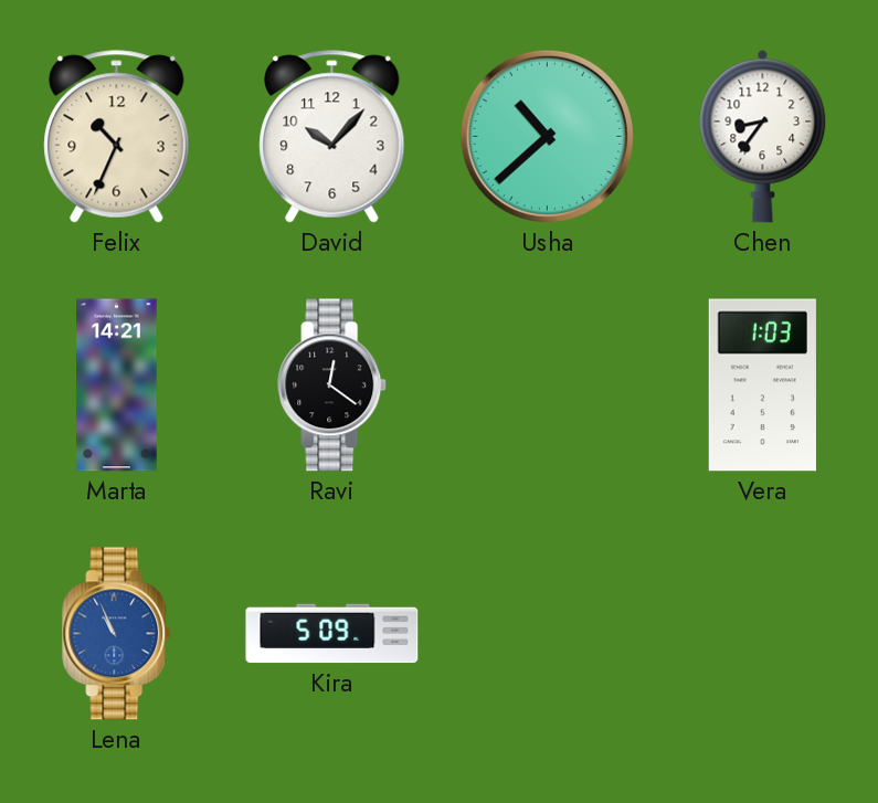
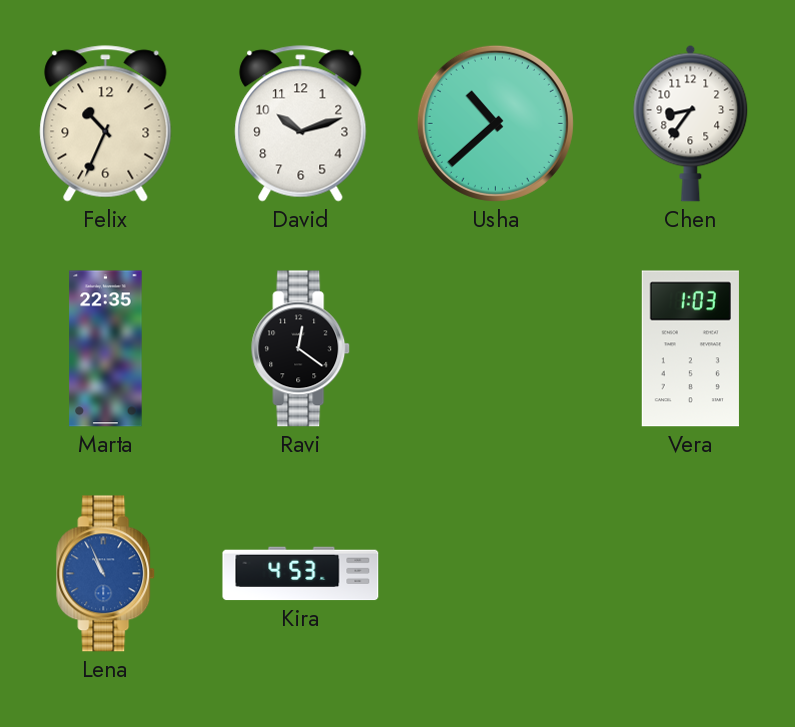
David: 10:07 -> 10:12
Marta: 14:21 -> 22:35
Kira: 5:09 -> 4:53
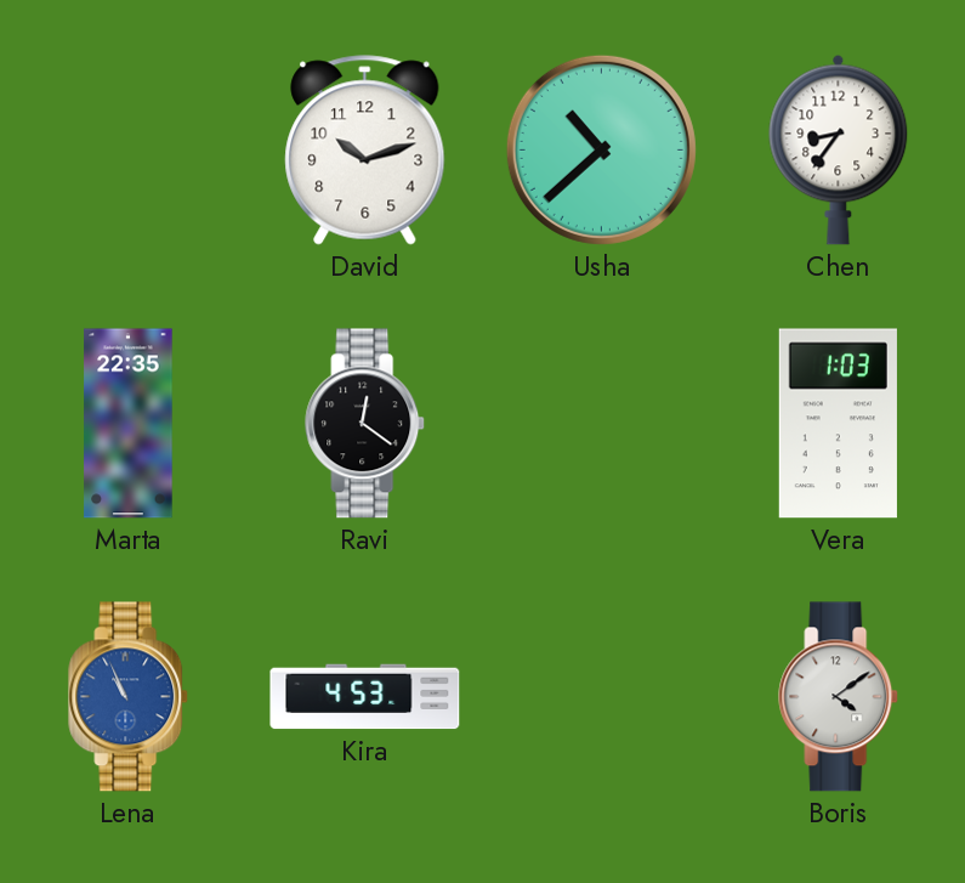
Felix: 10:34 -> none
Boris: none -> 4:09
